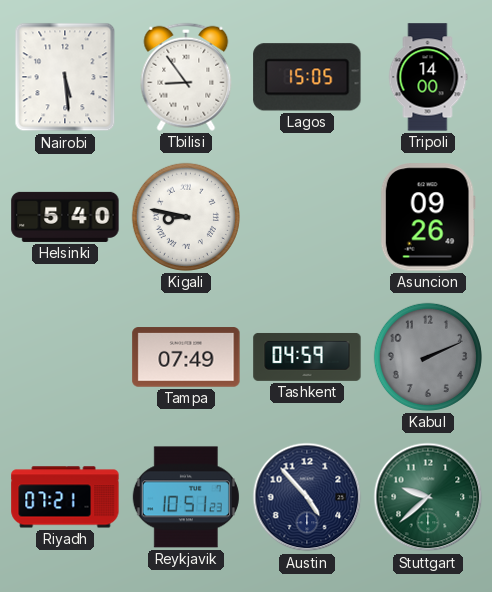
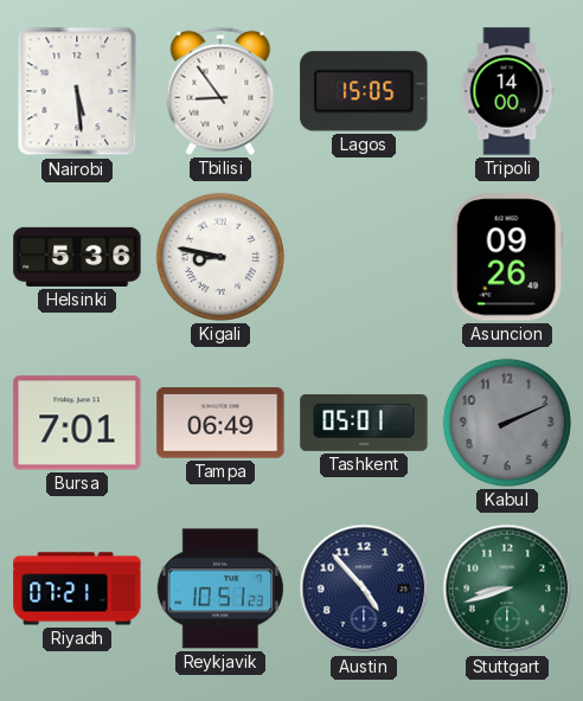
Helsinki: 5:40 -> 5:36
Bursa: none -> 7:01
Tampa: 07:49 -> 06:49
Tashkent: 04:59 -> 05:01
Stuttgart: 9:38 -> 8:42
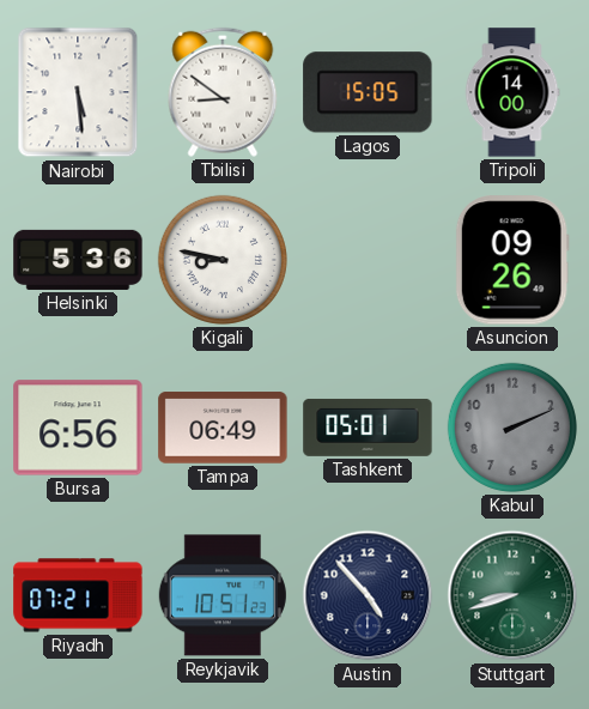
Tbilisi: 8:54 -> 8:51
Bursa: 7:01 -> 6:56
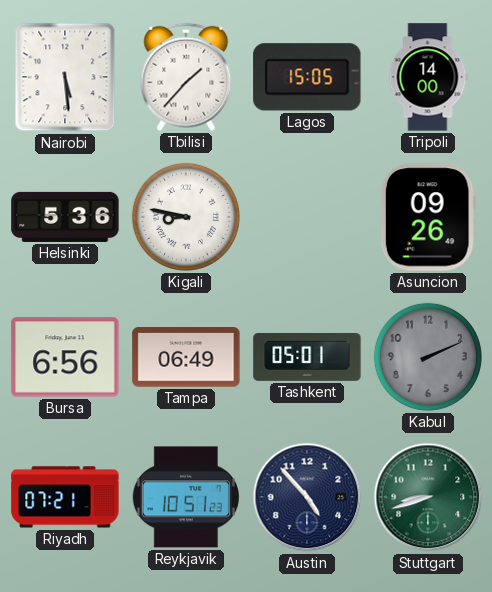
Tbilisi: 8:51 -> 1:37
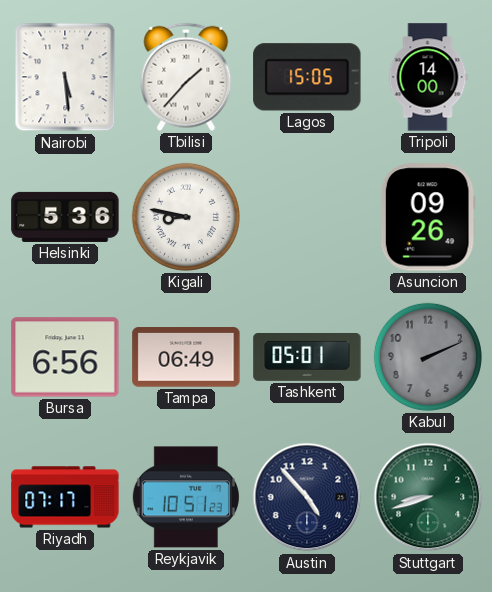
Riyadh: 07:21 -> 07:17
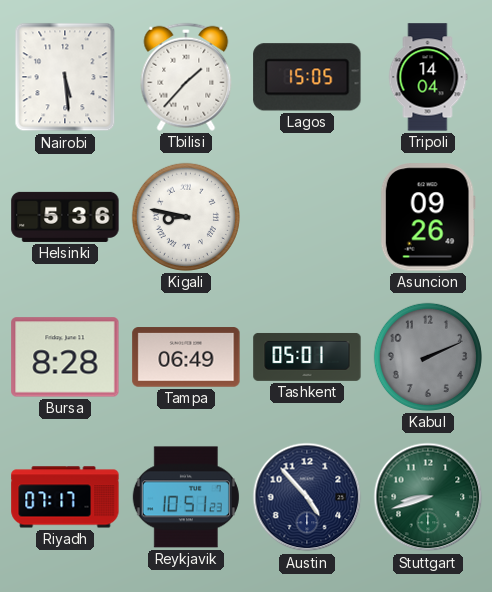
Tripoli: 14:00 -> 14:04
Bursa: 6:56 -> 8:28
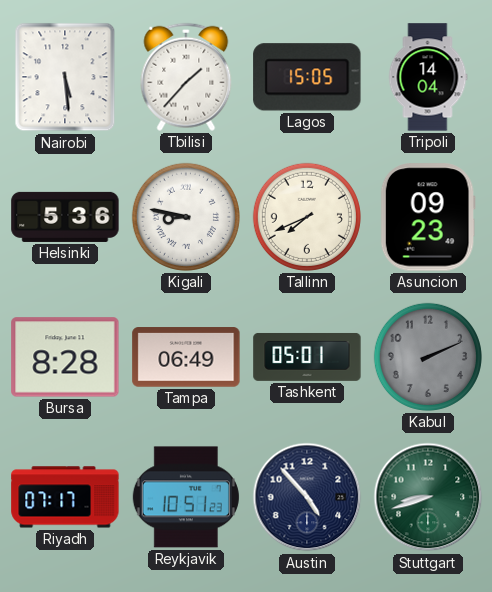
Tallinn: none -> 7:41
Asuncion: 09:26 -> 09:23
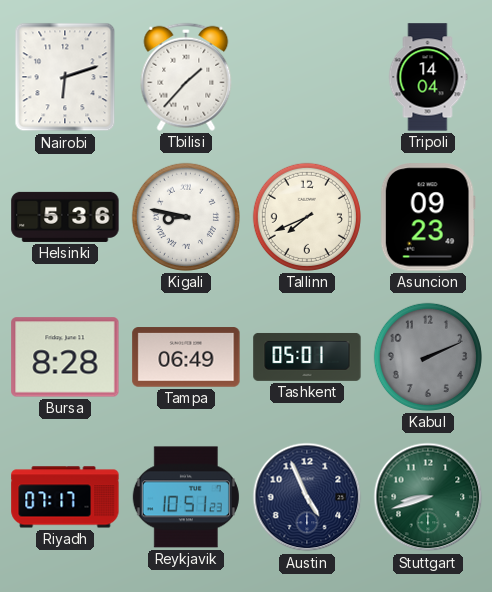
Nairobi: 5:29 -> 6:12
Lagos: 15:05 -> none
Austin: 4:53 -> 4:56
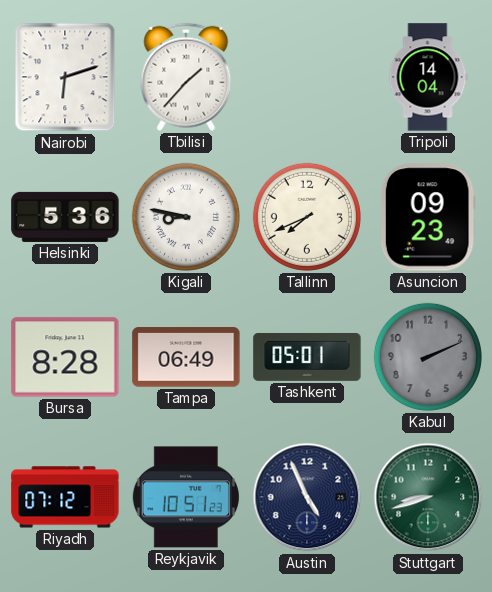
Riyadh: 07:17 -> 07:12
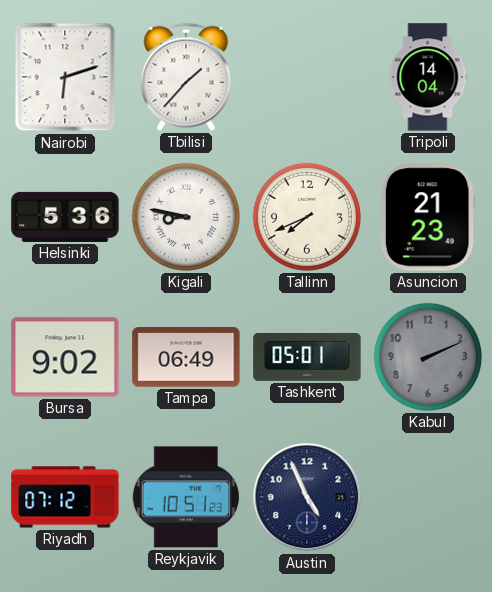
Asuncion: 09:23 -> 21:23
Bursa: 8:28 -> 9:02
Stuttgart: 8:42 -> none
